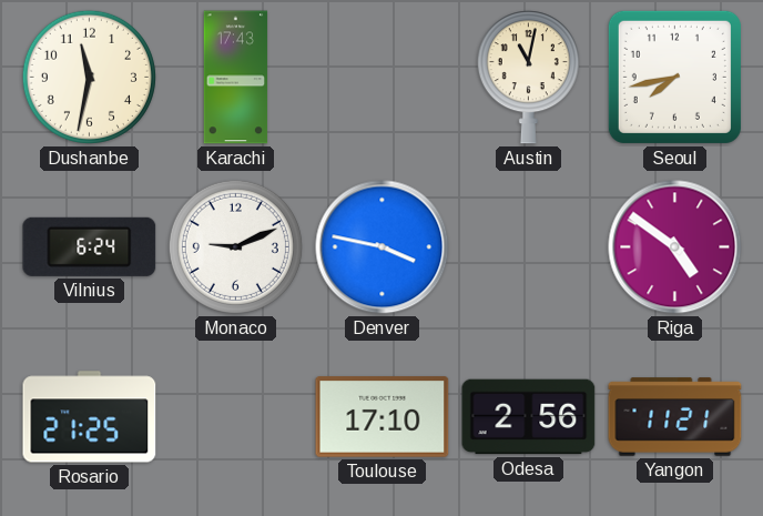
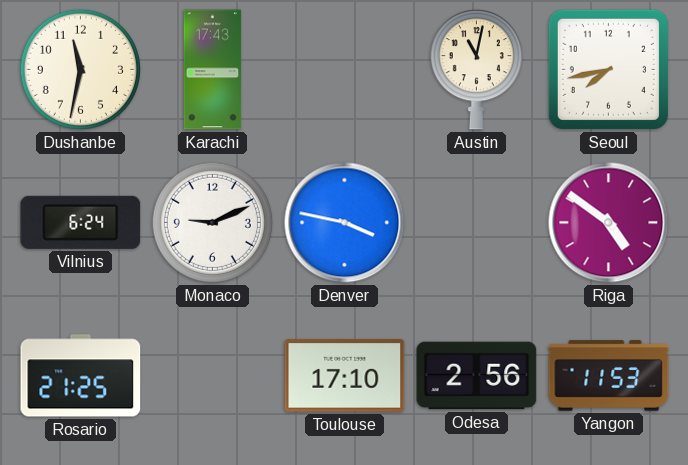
Yangon: 11:21 -> 11:53
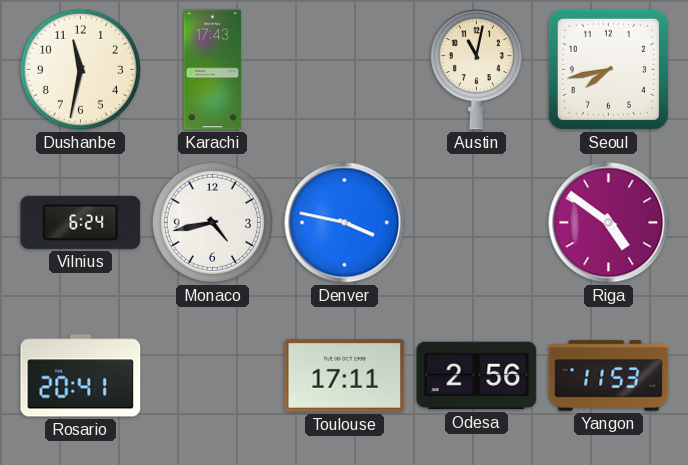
Monaco: 9:11 -> 4:43
Rosario: 21:25 -> 20:41
Toulouse: 17:10 -> 17:11
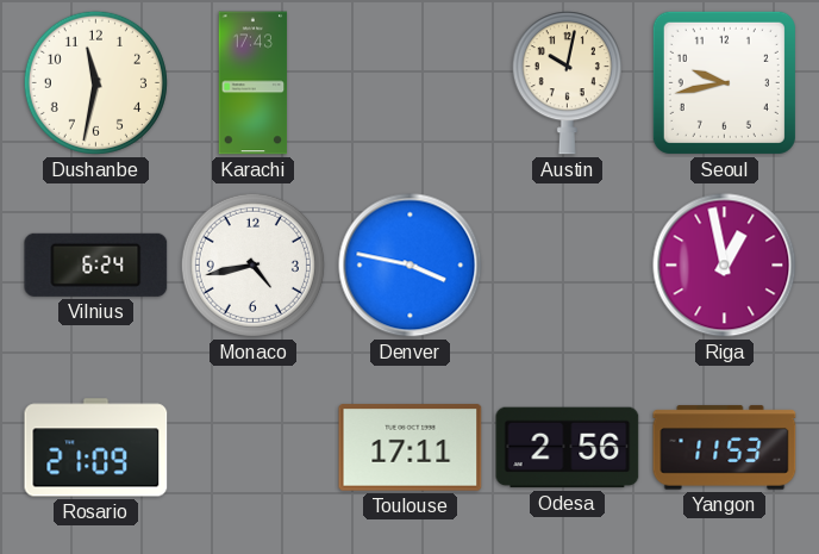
Austin: 11:02 -> 10:02
Seoul: 7:43 -> 9:43
Riga: 4:51 -> 12:58
Rosario: 20:41 -> 21:09
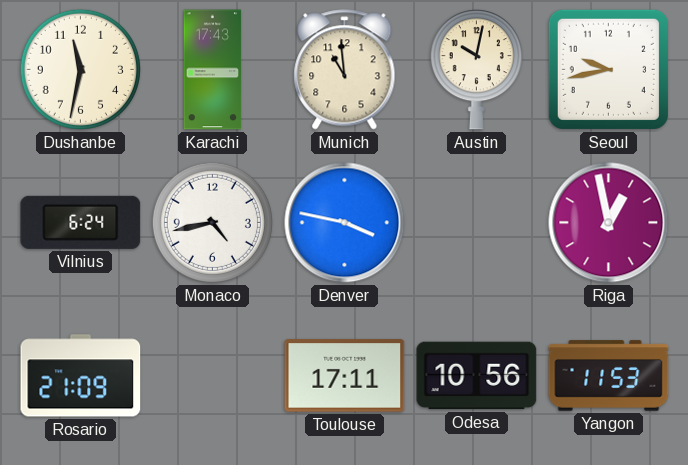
Munich: none -> 10:59
Odesa: 2:56 -> 10:56
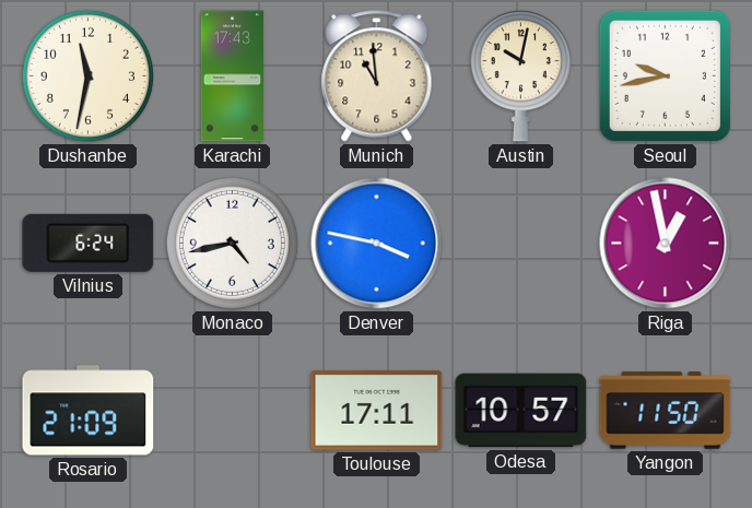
Odesa: 10:56 -> 10:57
Yangon: 11:53 -> 11:50
